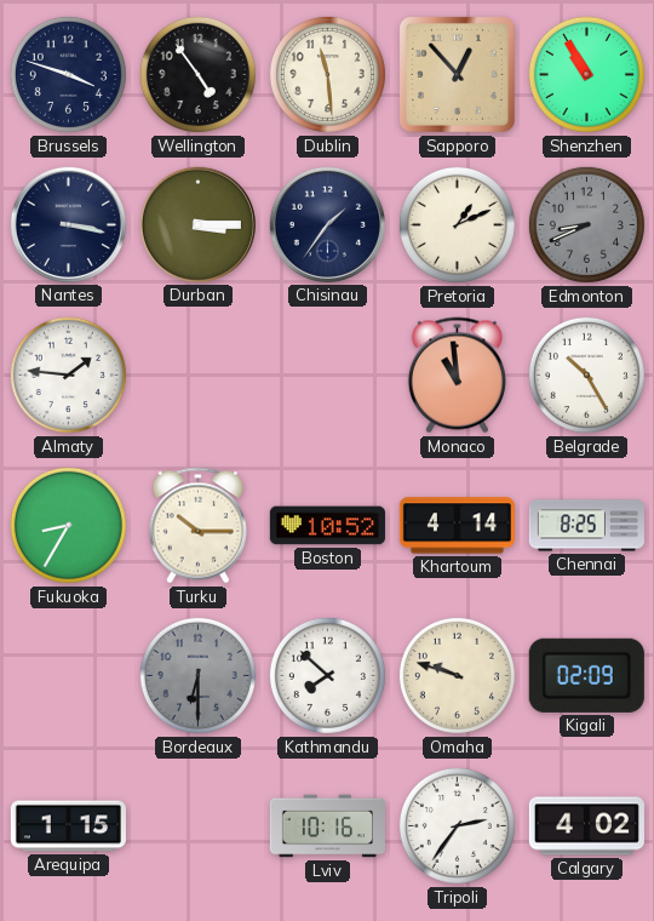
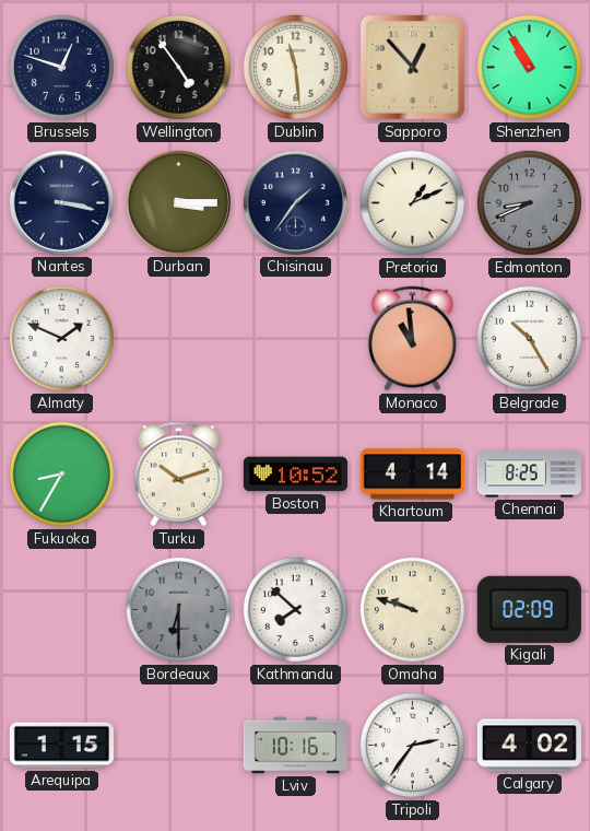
Brussels: 3:48 -> 12:48
Almaty: 1:46 -> 1:49
Turku: 10:15 -> 10:12
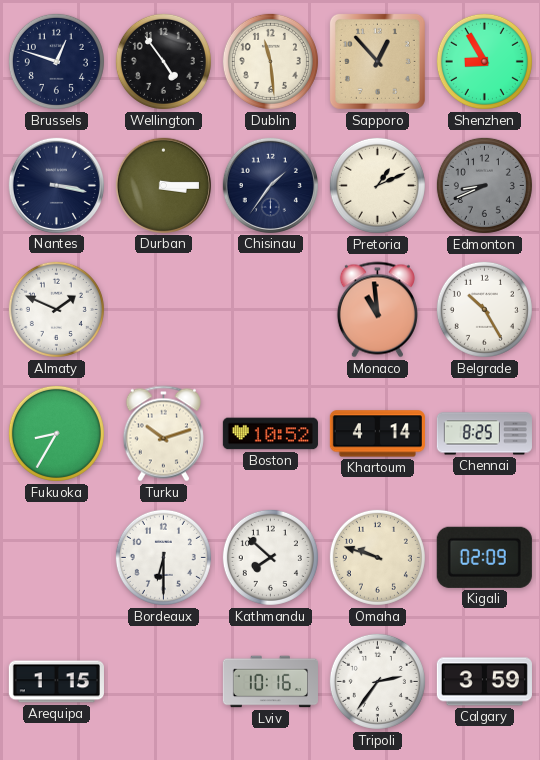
Shenzhen: 10:55 -> 8:55
Bordeaux dial: grey -> white
Calgary: 4:02 -> 3:59
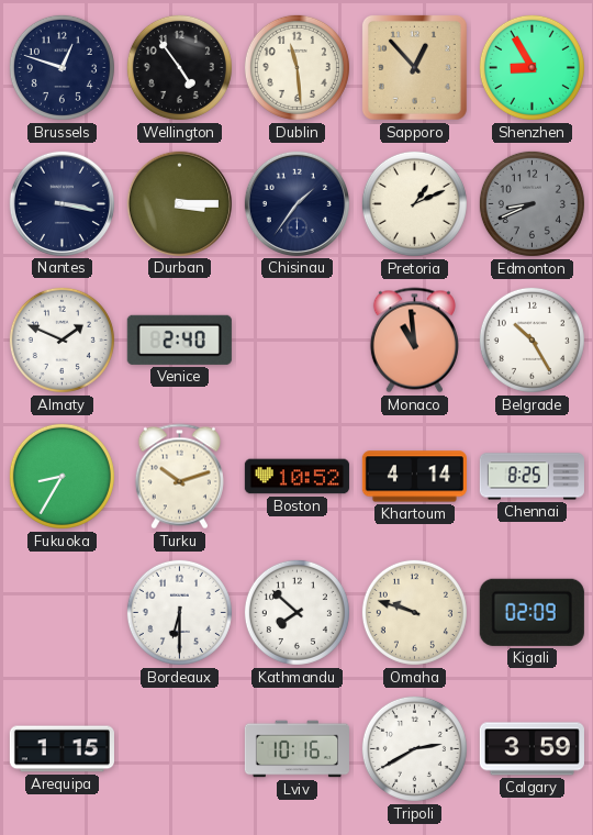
Venice: none -> 2:40
Tripoli: 2:36 -> 2:40
